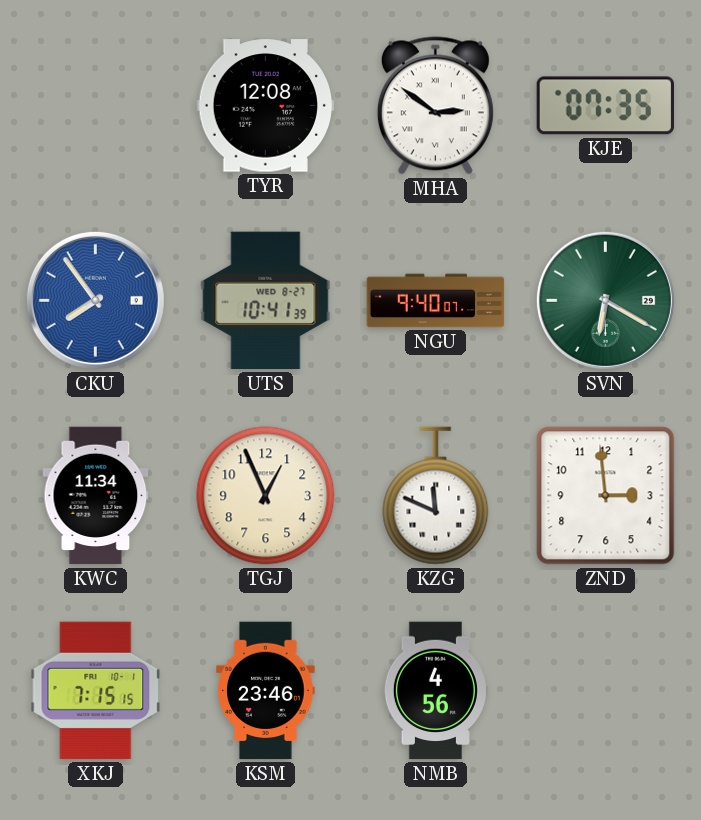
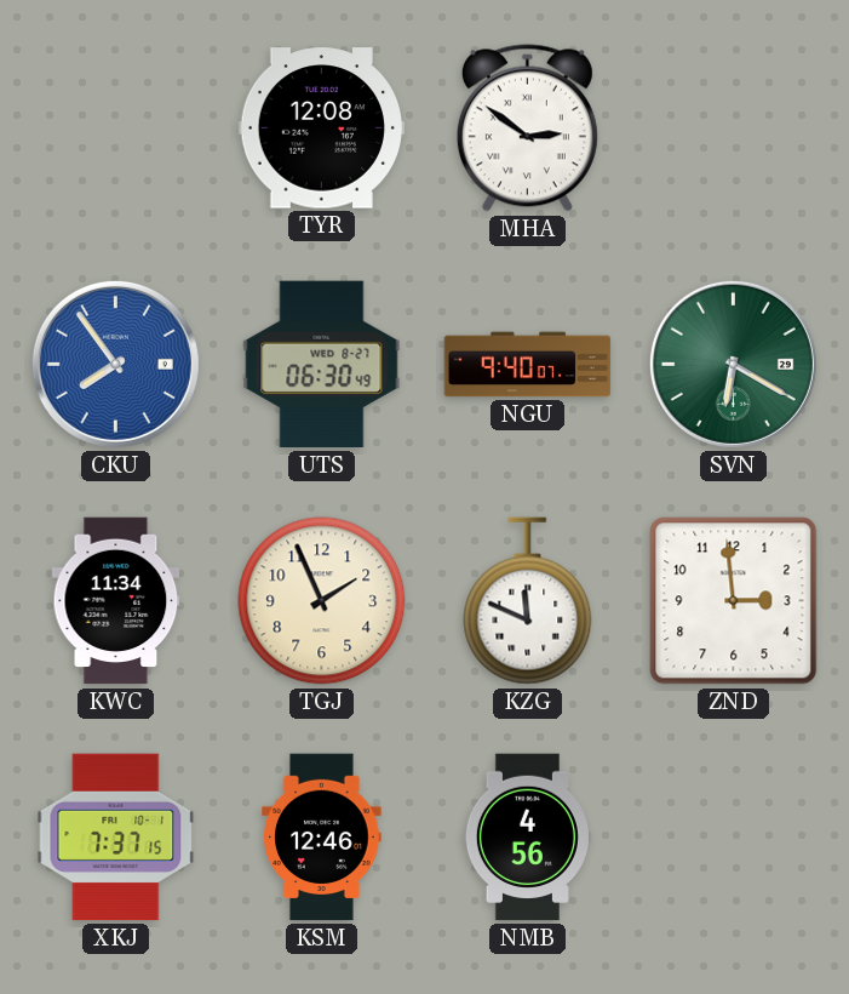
KJE: 07:35 -> none
UTS: 10:41 -> 06:30
TGJ: 12:56 -> 1:56
XKJ: 7:15 -> 7:37
KSM: 23:46 -> 12:46
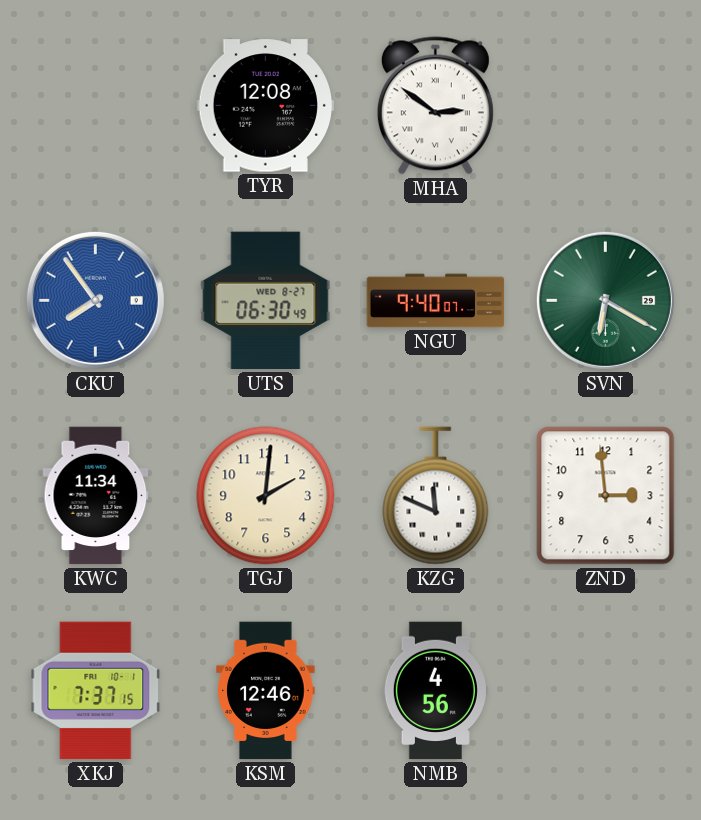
TGJ: 1:56 -> 2:01
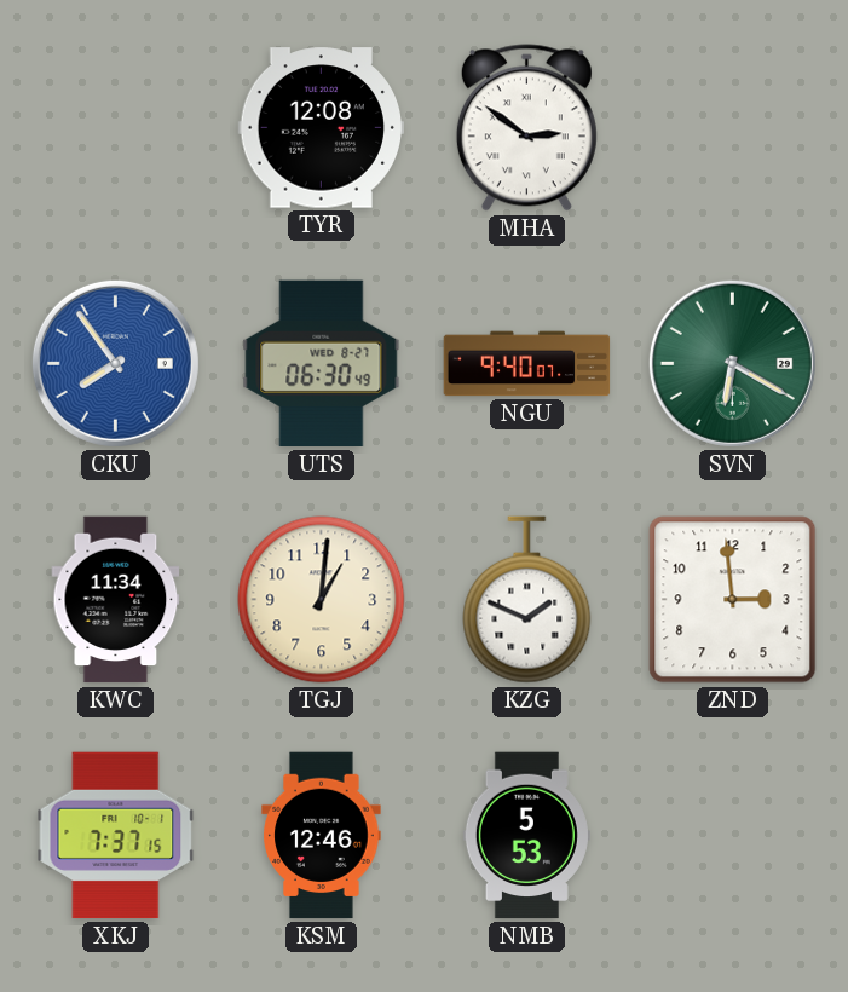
TGJ: 2:01 -> 1:01
KZG: 11:49 -> 1:49
NMB: 4:56 -> 5:53
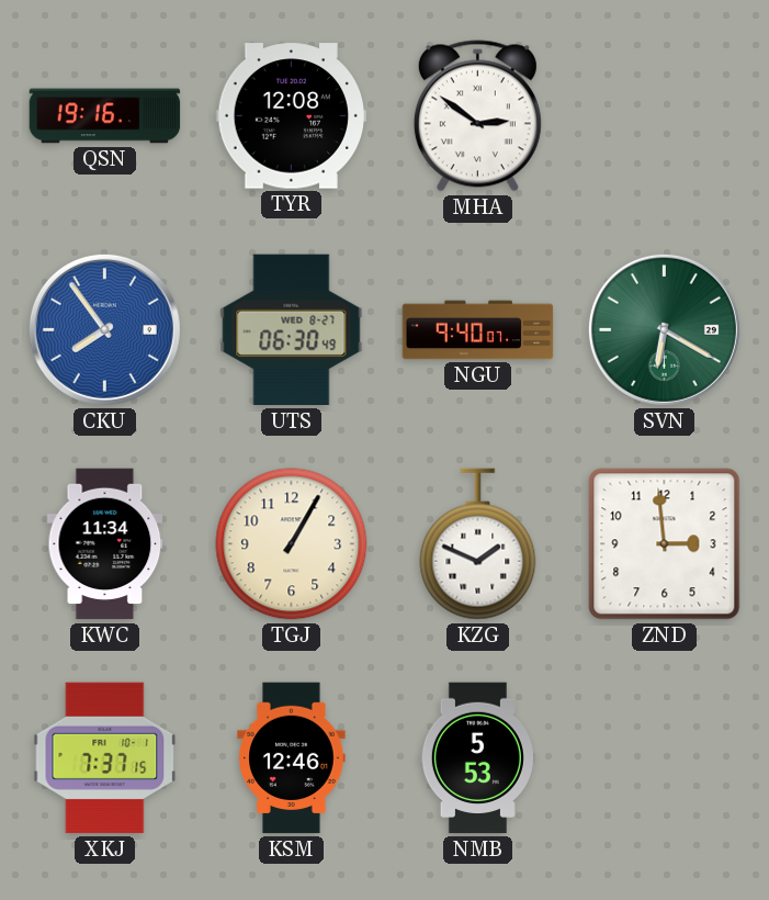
QSN: none -> 19:16
TGJ: 1:01 -> 1:05
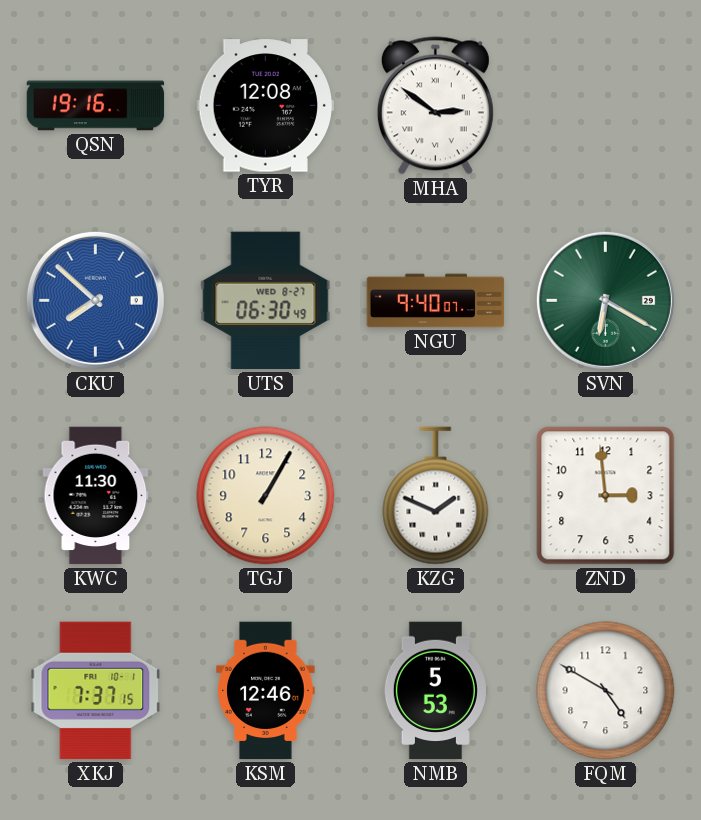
CKU: 7:54 -> 7:52
KWC: 11:34 -> 11:30
FQM: none -> 4:50
